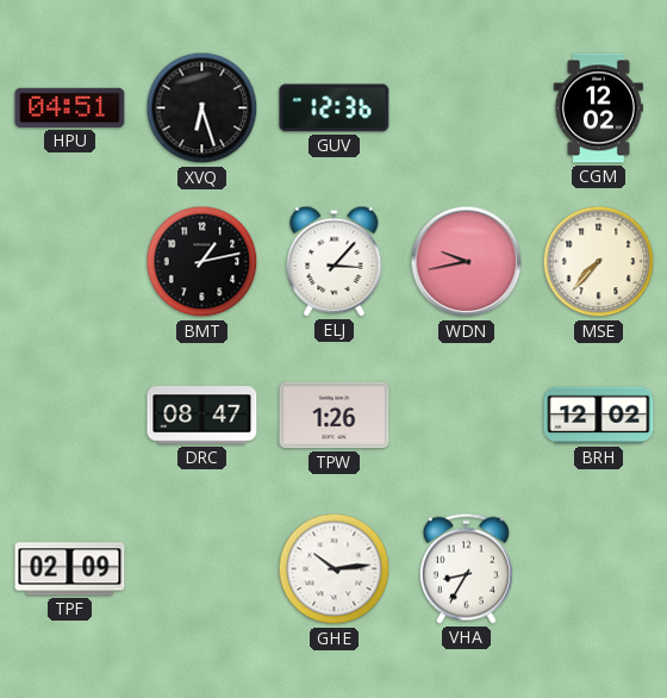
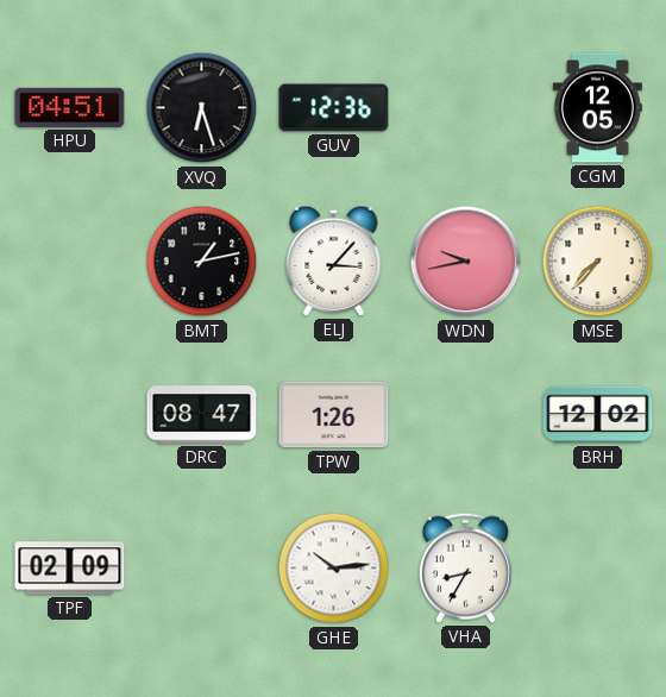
CGM: 12:02 -> 12:05
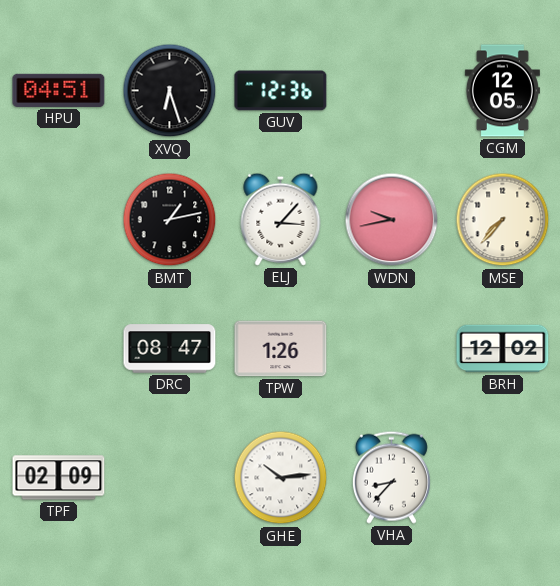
VHA: 8:35 -> 8:37
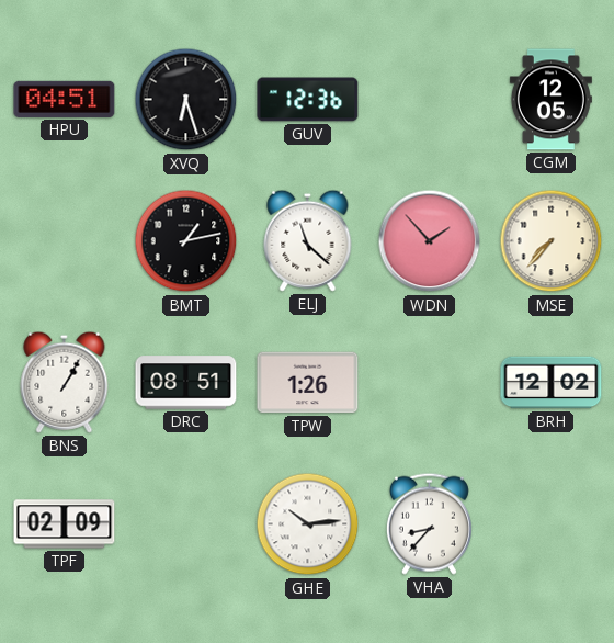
ELJ: 3:07 -> 11:22
WDN: 9:43 -> 1:53
BNS: none -> 1:05
DRC: 08:47 -> 08:51
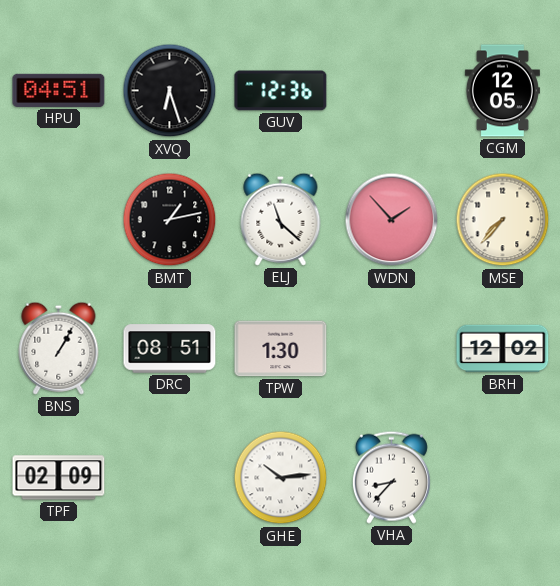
TPW: 1:26 -> 1:30
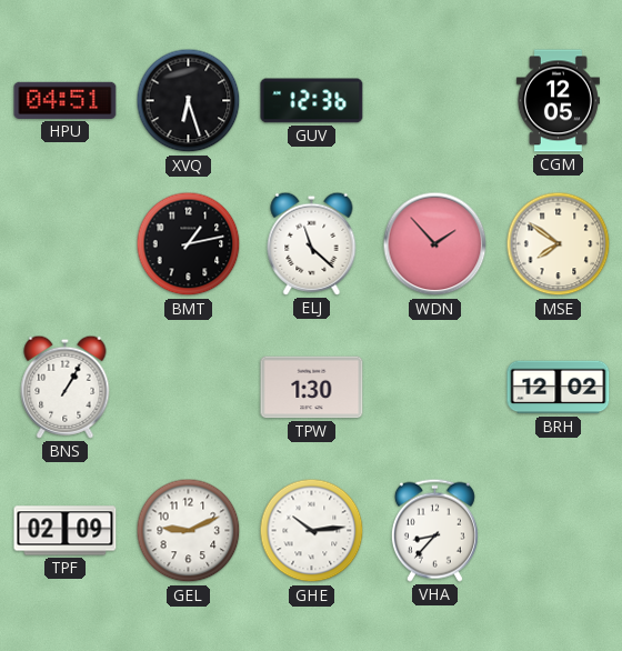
MSE: 7:37 -> 7:51
DRC: 08:51 -> none
GEL: none -> 9:11
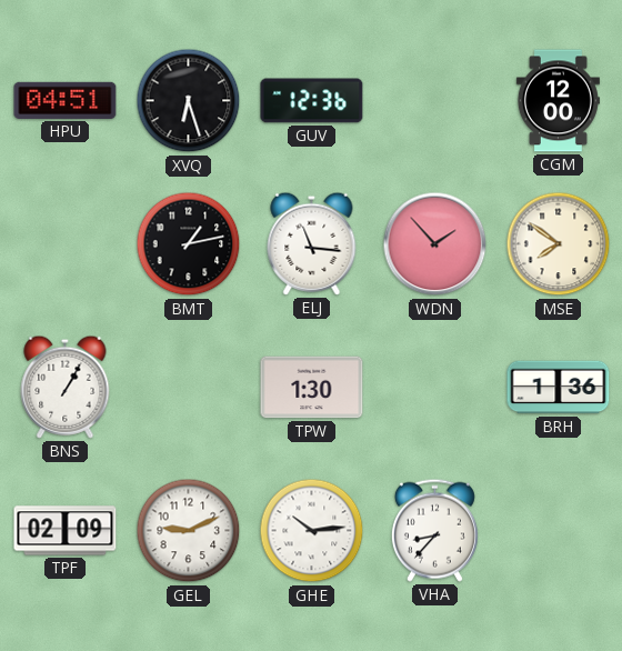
CGM: 12:05 -> 12:00
ELJ: 11:22 -> 11:16
BRH: 12:02 -> 1:36
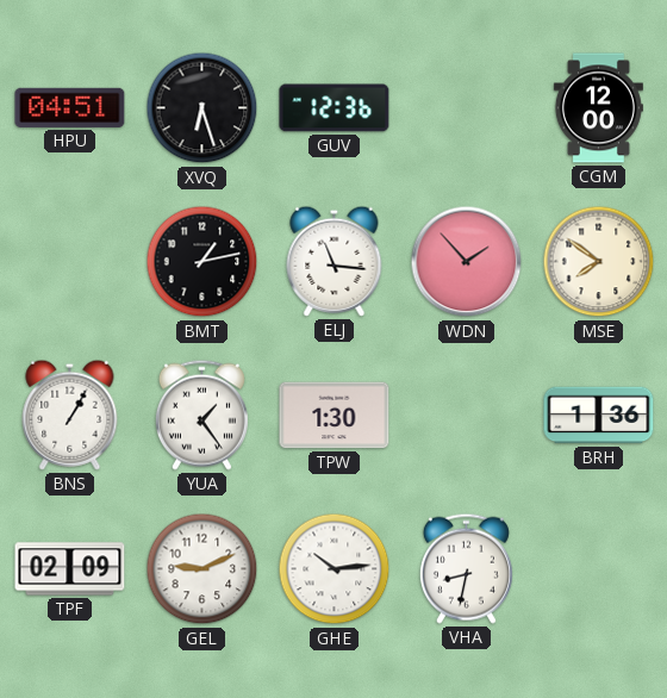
YUA: none -> 1:24
VHA: 8:37 -> 8:32
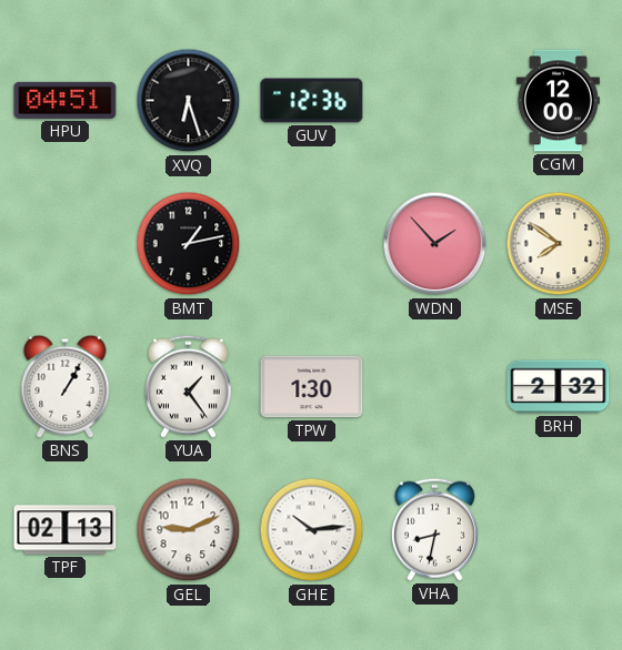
ELJ: 11:16 -> none
BRH: 1:36 -> 2:32
TPF: 02:09 -> 02:13
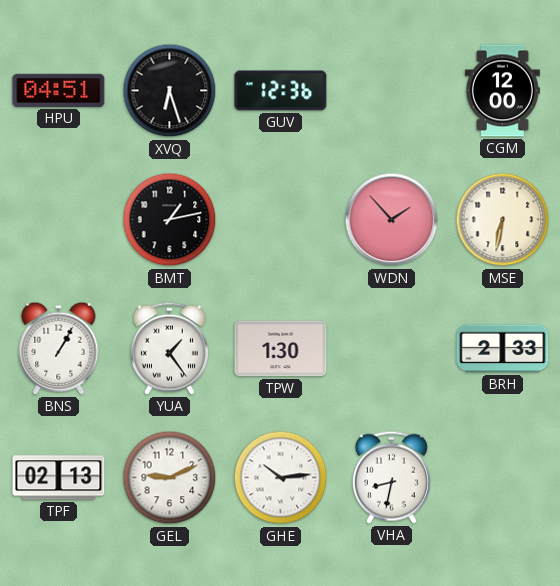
MSE: 7:51 -> 6:32
BRH: 2:32 -> 2:33
